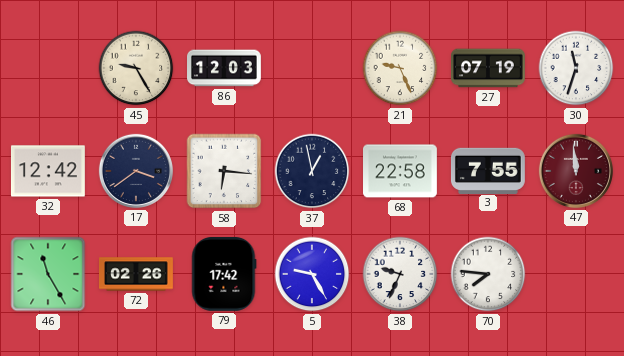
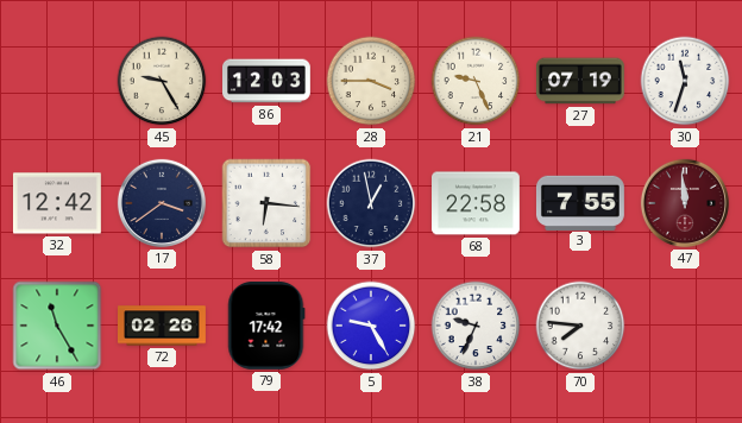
28: none -> 3:45
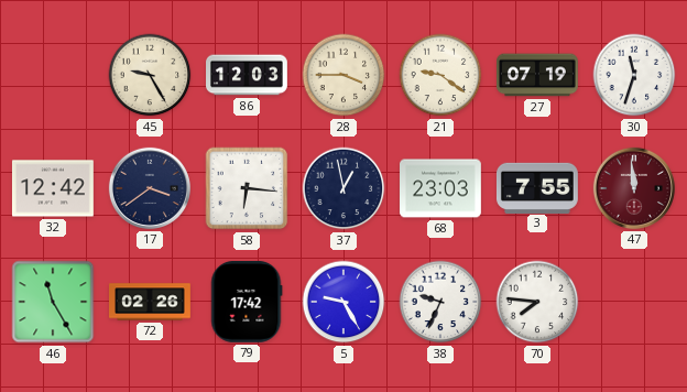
21: 9:26 -> 9:21
68: 22:58 -> 23:03
